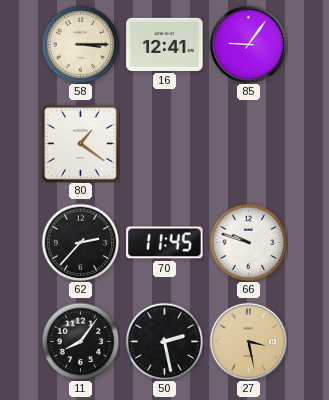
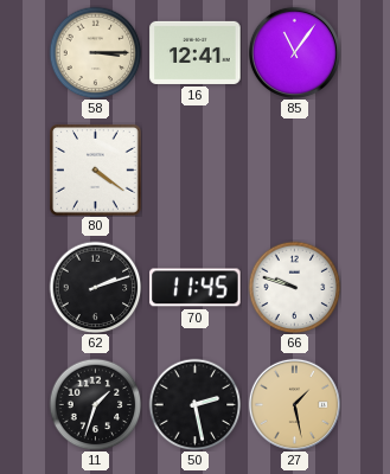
85: 9:06 -> 11:06
80: 1:21 -> 4:21
62: 2:37 -> 2:12
11: 8:06 -> 1:33
27: 3:28 -> 1:28
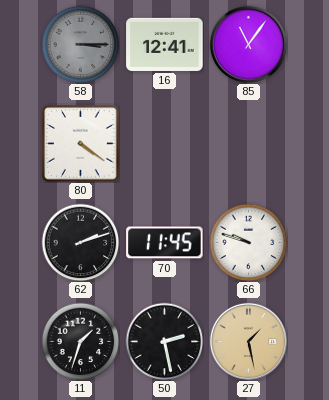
58 dial: cream -> grey
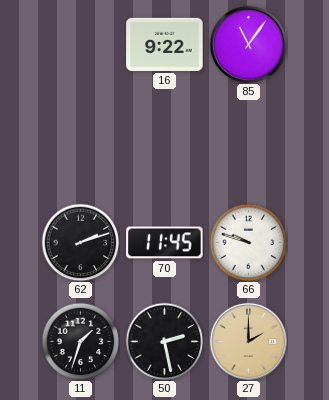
58: 3:15 -> none
16: 12:41 -> 9:22
80: 4:21 -> none
27: 1:28 -> 2:00
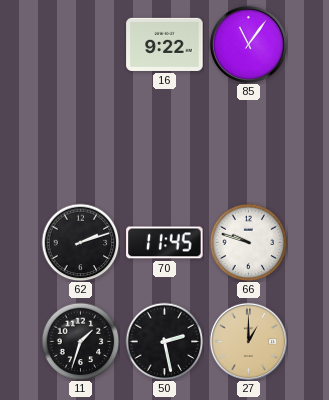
27: 2:00 -> 1:00
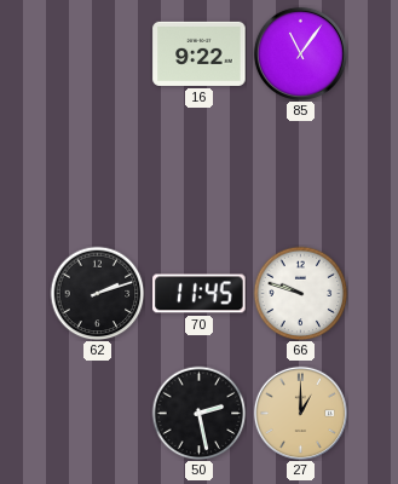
11: 1:33 -> none
